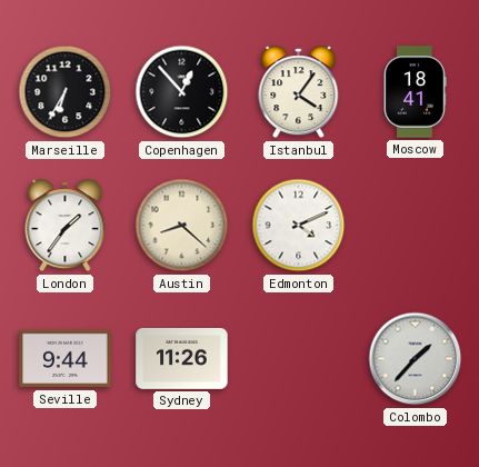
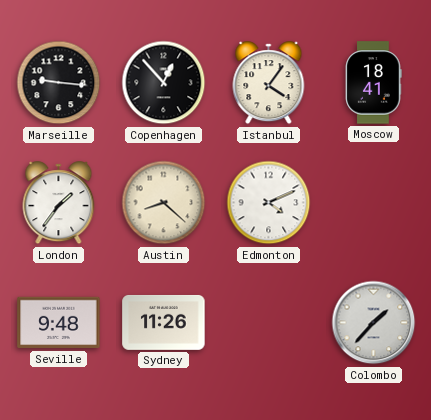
Marseille: 6:35 -> 9:16
Seville: 9:44 -> 9:48
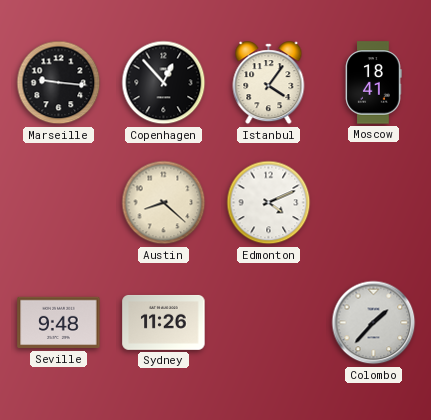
London: 1:36 -> none
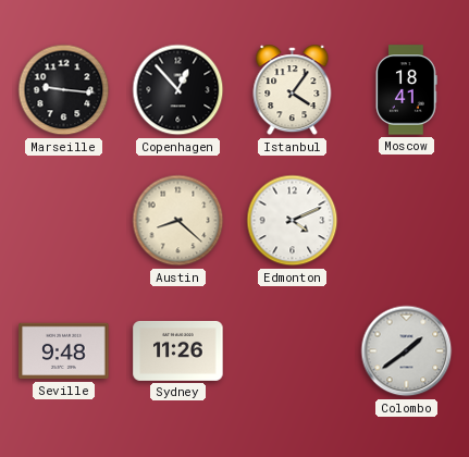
Colombo: 1:37 -> 1:39
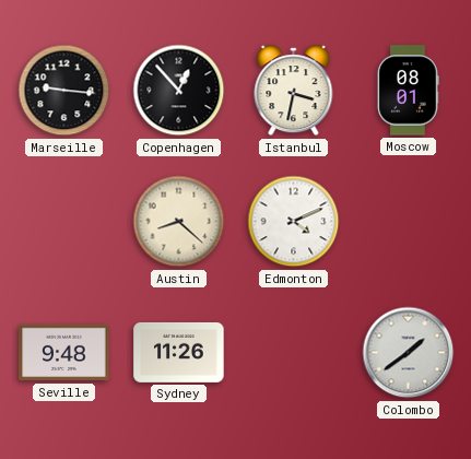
Istanbul: 4:06 -> 3:32
Moscow: 18:41 -> 08:01
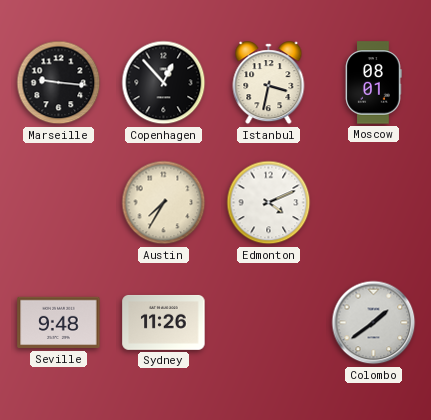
Austin: 8:22 -> 7:35
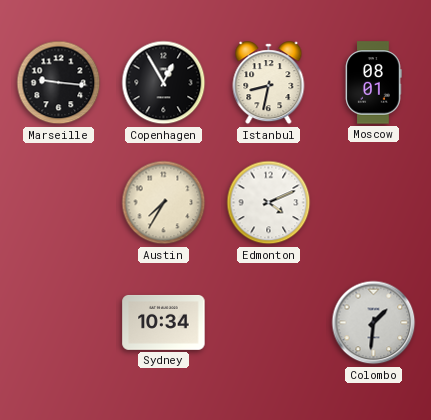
Copenhagen: 12:53 -> 12:55
Istanbul: 3:32 -> 8:32
Seville: 9:48 -> none
Sydney: 11:26 -> 10:34
Colombo: 1:39 -> 1:31
